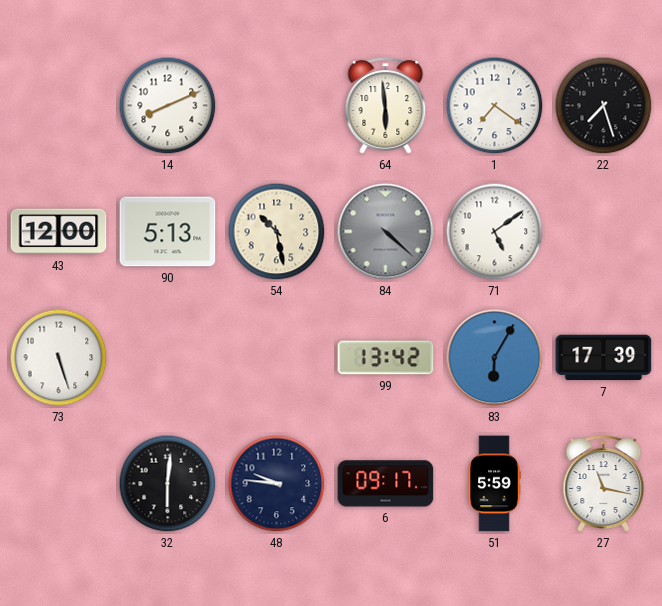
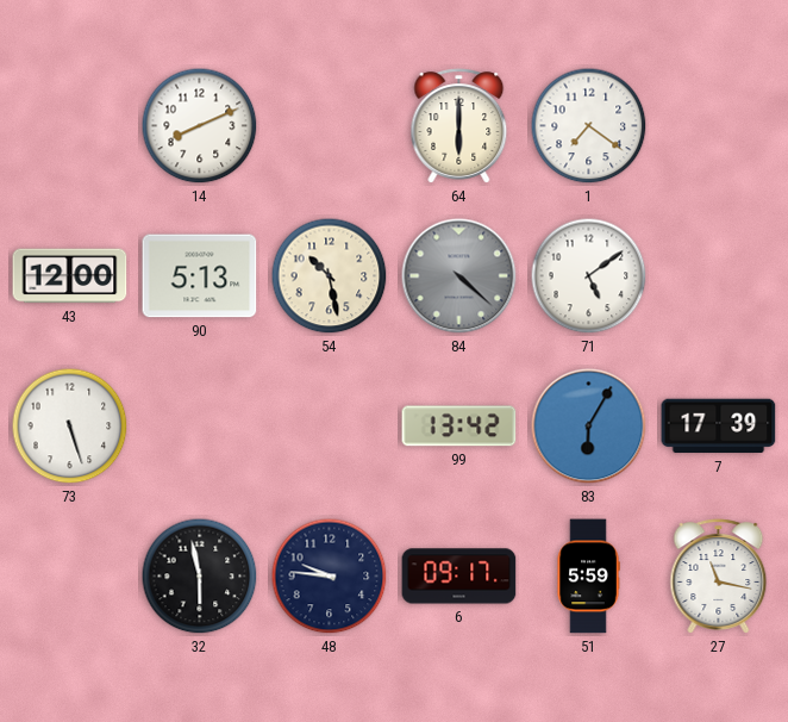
64: 5:59 -> 6:00
22: 7:27 -> none
32: 6:01 -> 5:58
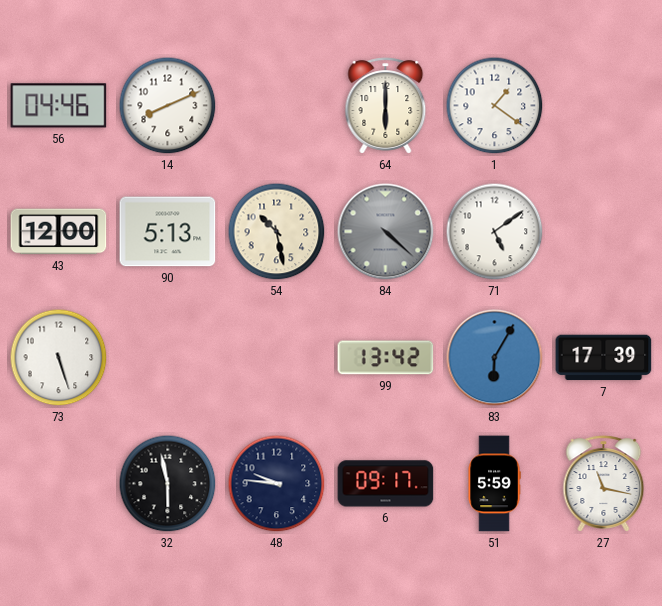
56: none -> 04:46
1: 7:21 -> 1:21
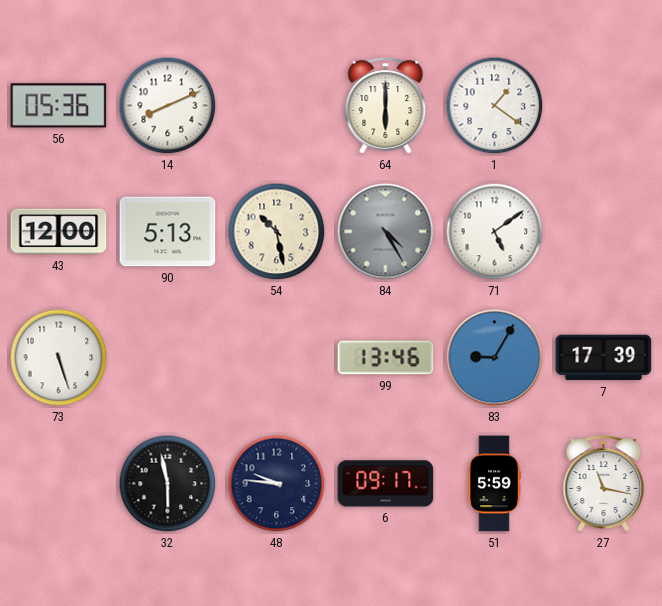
56: 04:46 -> 05:36
84: 4:22 -> 4:25
99: 13:42 -> 13:46
83: 6:05 -> 9:05
